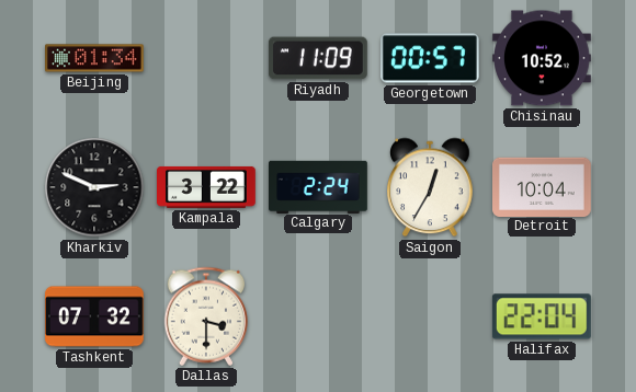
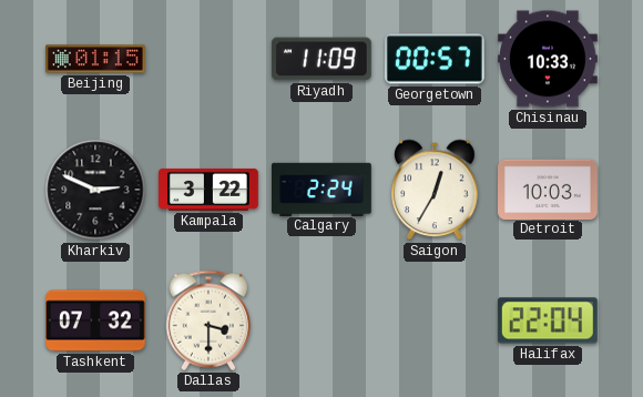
Beijing: 01:34 -> 01:15
Chisinau: 10:52 -> 10:33
Detroit: 10:04 -> 10:03
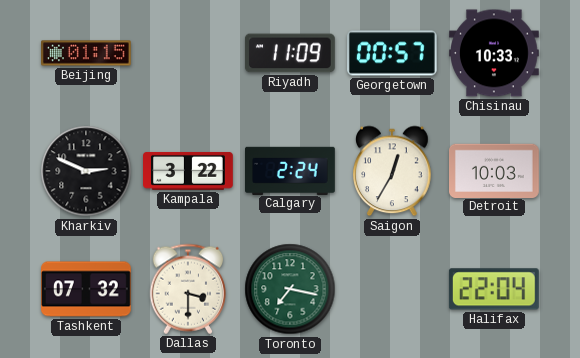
Toronto: none -> 7:17
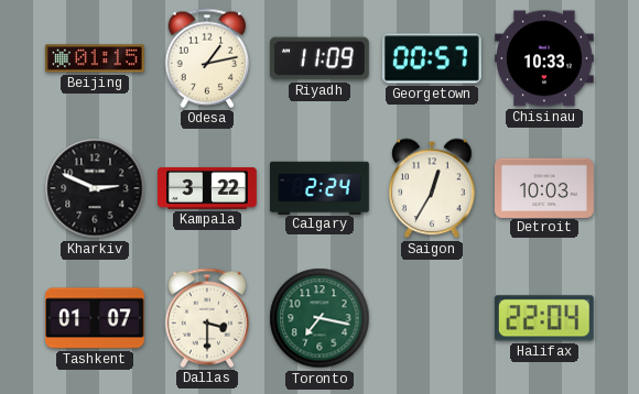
Odesa: none -> 1:13
Tashkent: 07:32 -> 01:07
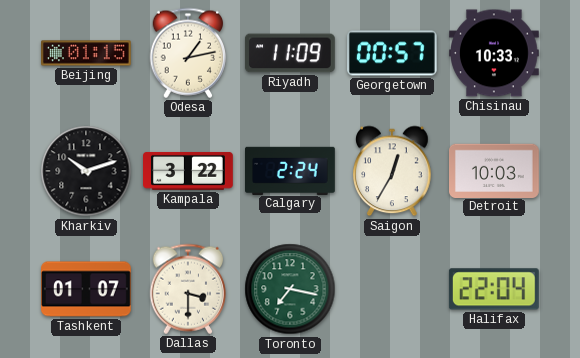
Kharkiv: 2:49 -> 10:12
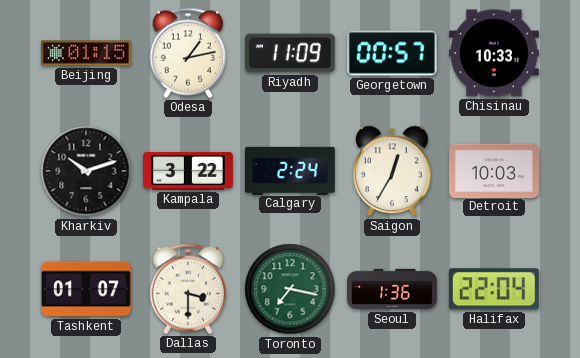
Seoul: none -> 1:36
